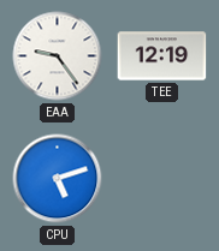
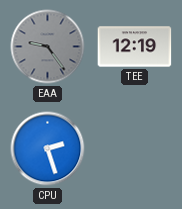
EAA dial: white -> grey
CPU: 5:12 -> 2:27
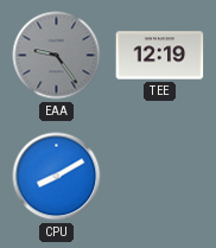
CPU: 2:27 -> 8:10
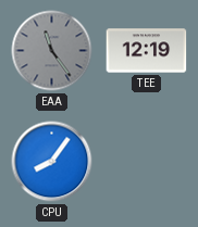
EAA: 9:24 -> 11:24
CPU: 8:10 -> 8:06
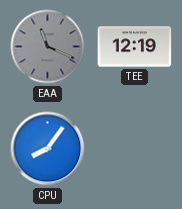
EAA: 11:24 -> 11:19
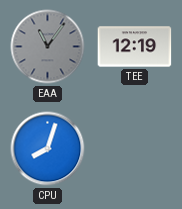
EAA: 11:19 -> 11:06
CPU: 8:06 -> 8:03
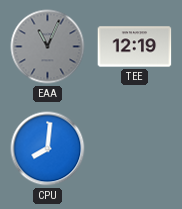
EAA: 11:06 -> 11:04
CPU: 8:03 -> 8:01
